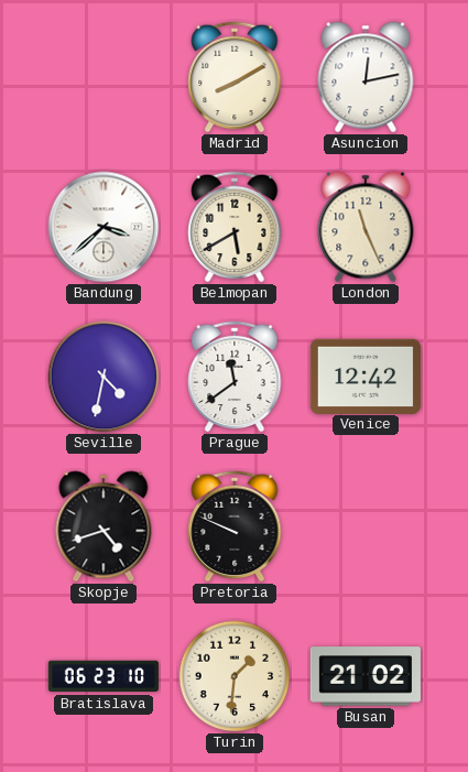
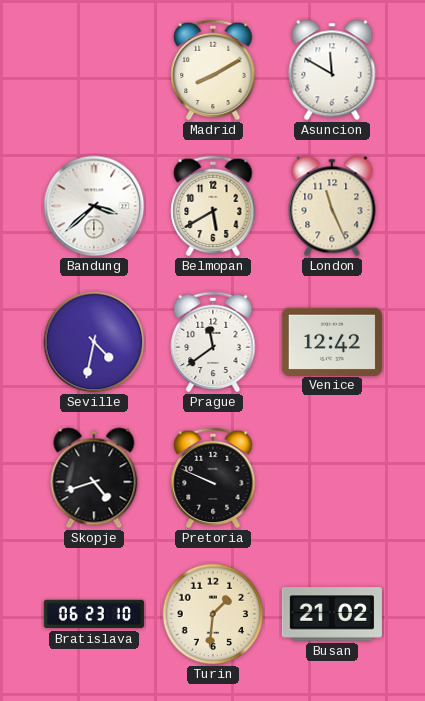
Asuncion: 12:13 -> 11:50
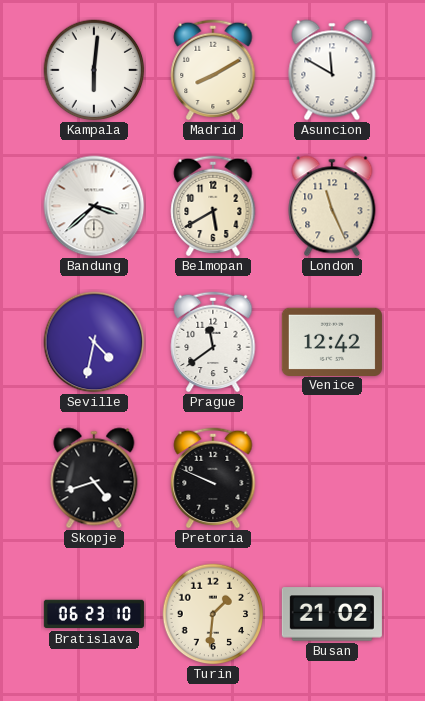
Kampala: none -> 6:01
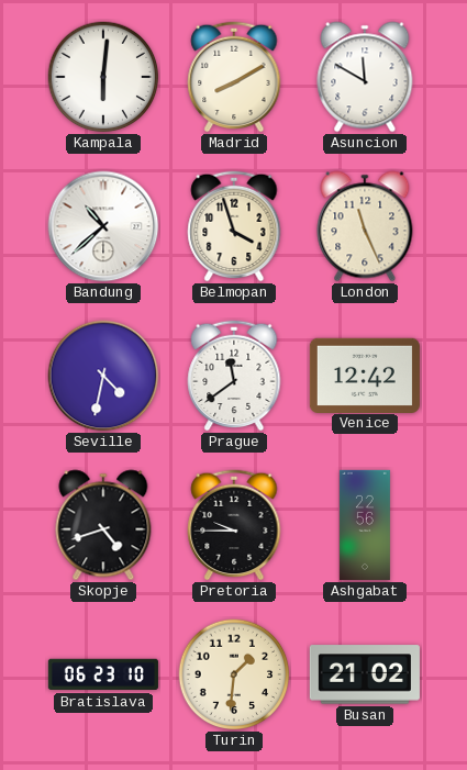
Bandung: 3:38 -> 10:38
Belmopan: 5:40 -> 3:57
Pretoria: 9:49 -> 9:45
Ashgabat: none -> 22:56
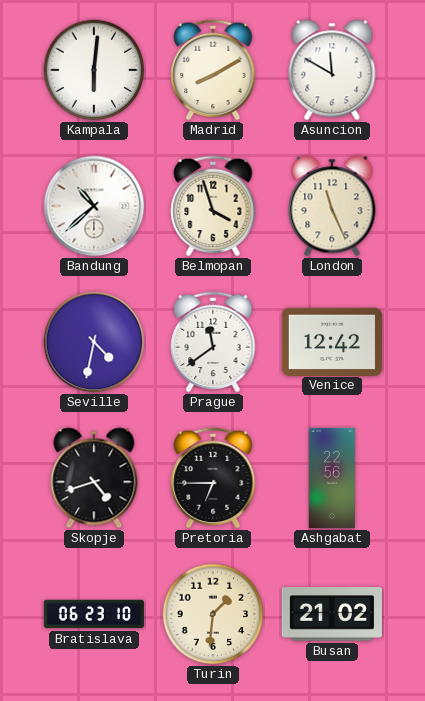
Pretoria: 9:45 -> 6:45
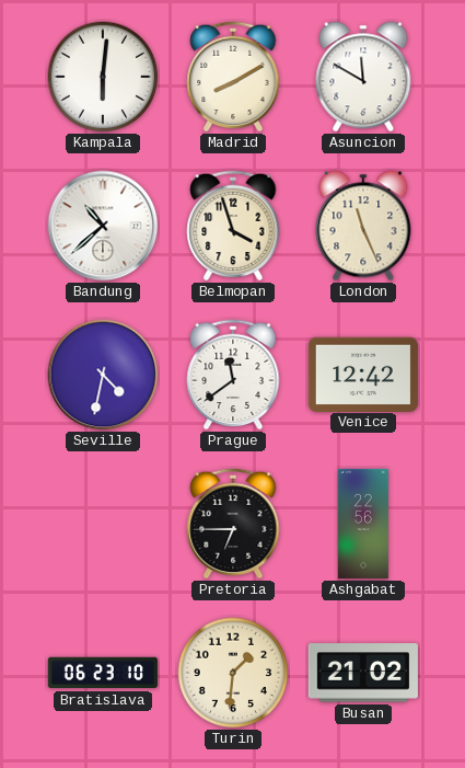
Skopje: 4:42 -> none
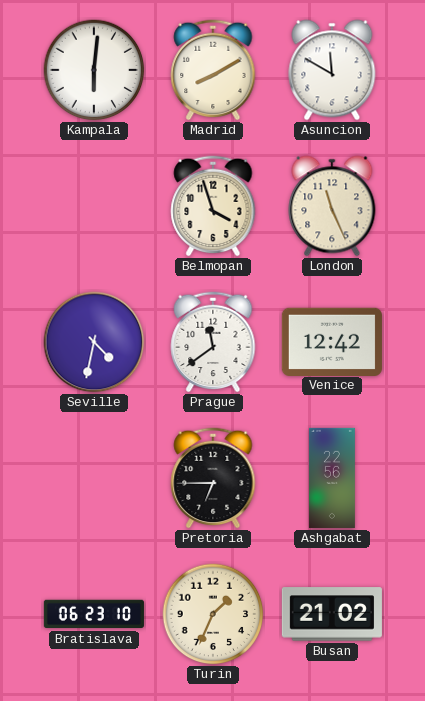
Bandung: 10:38 -> none
Turin: 1:31 -> 1:34
